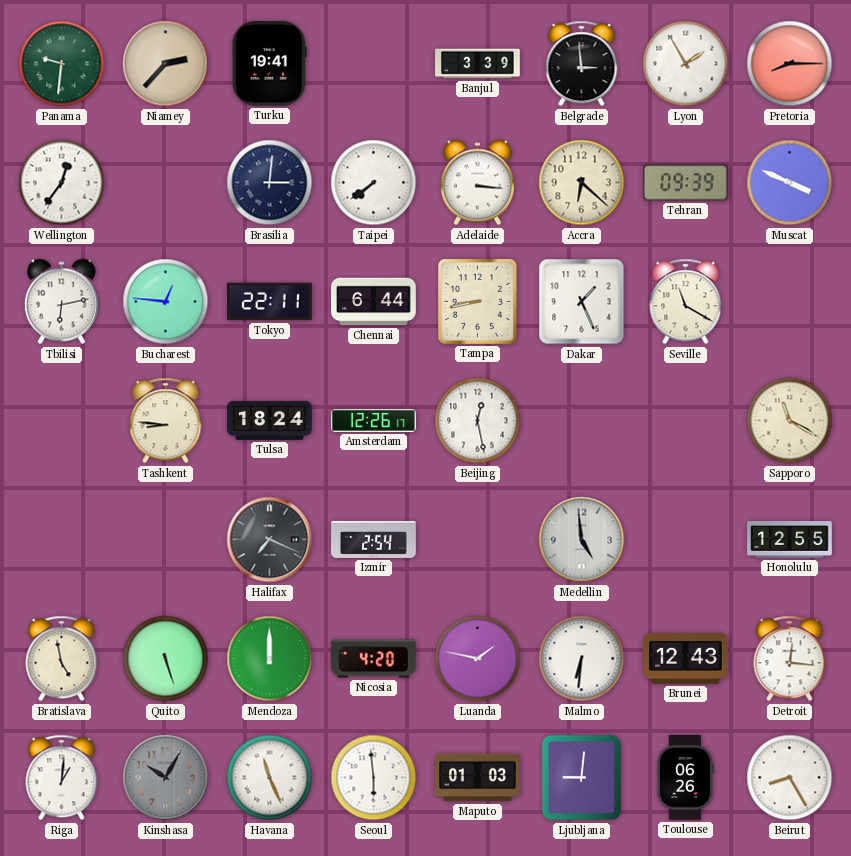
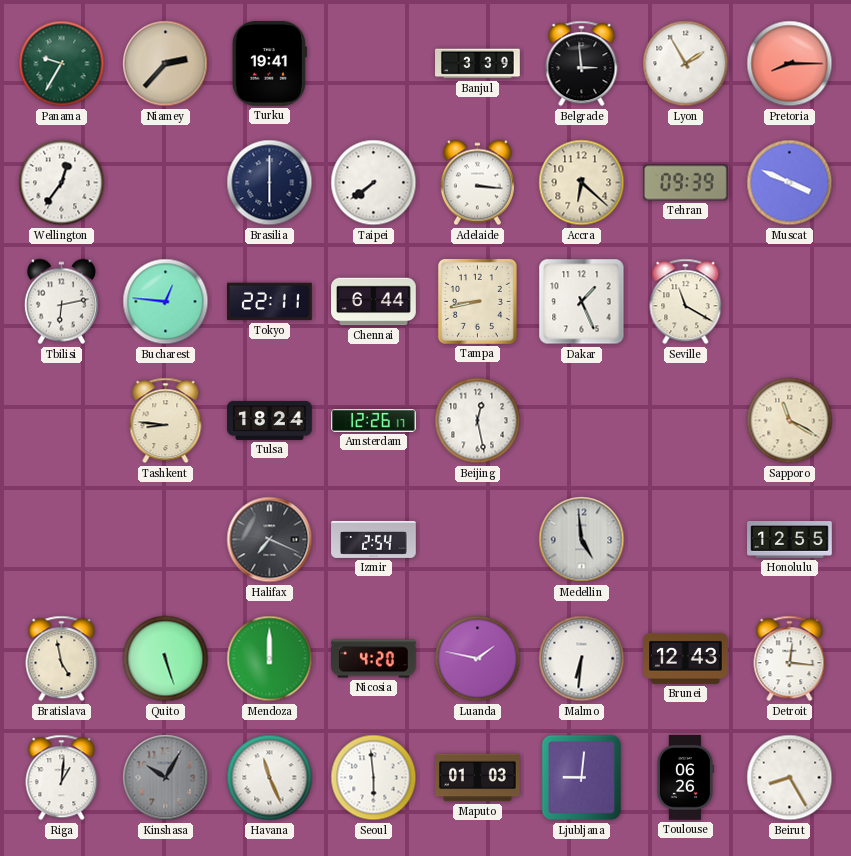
Panama: 9:31 -> 9:35
Brasilia: 3:01 -> 6:00
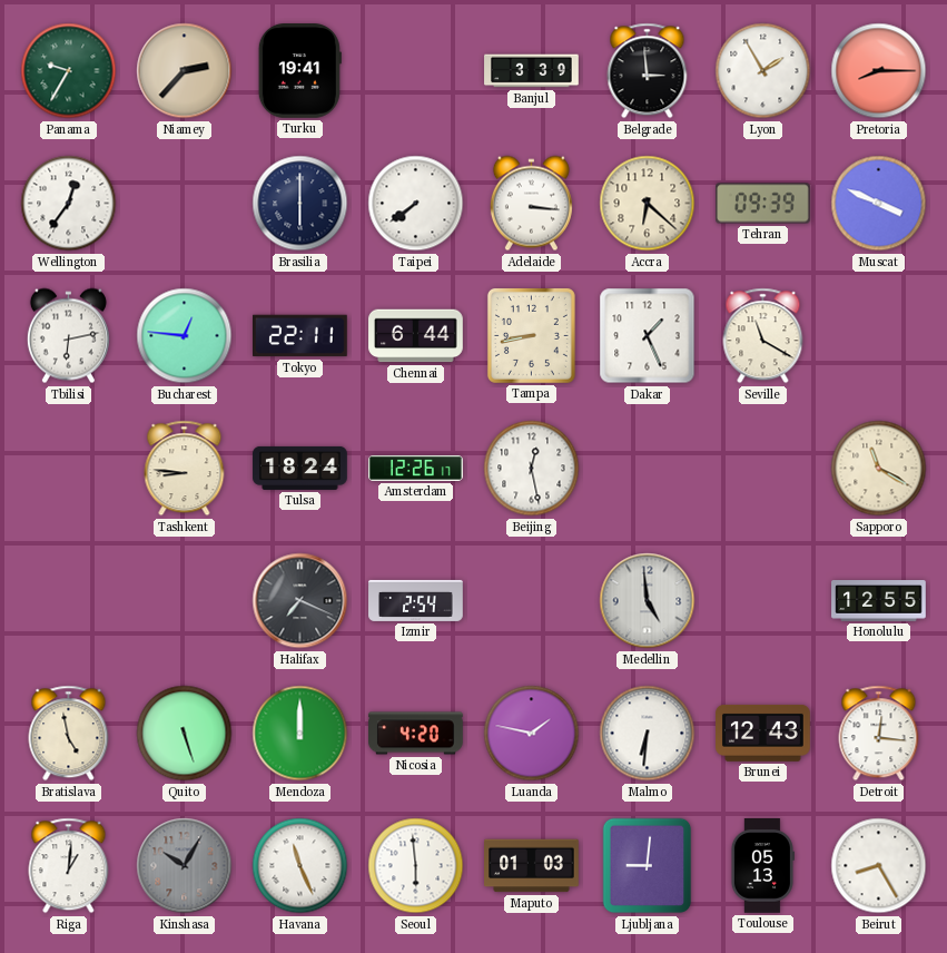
Toulouse: 06:26 -> 05:13
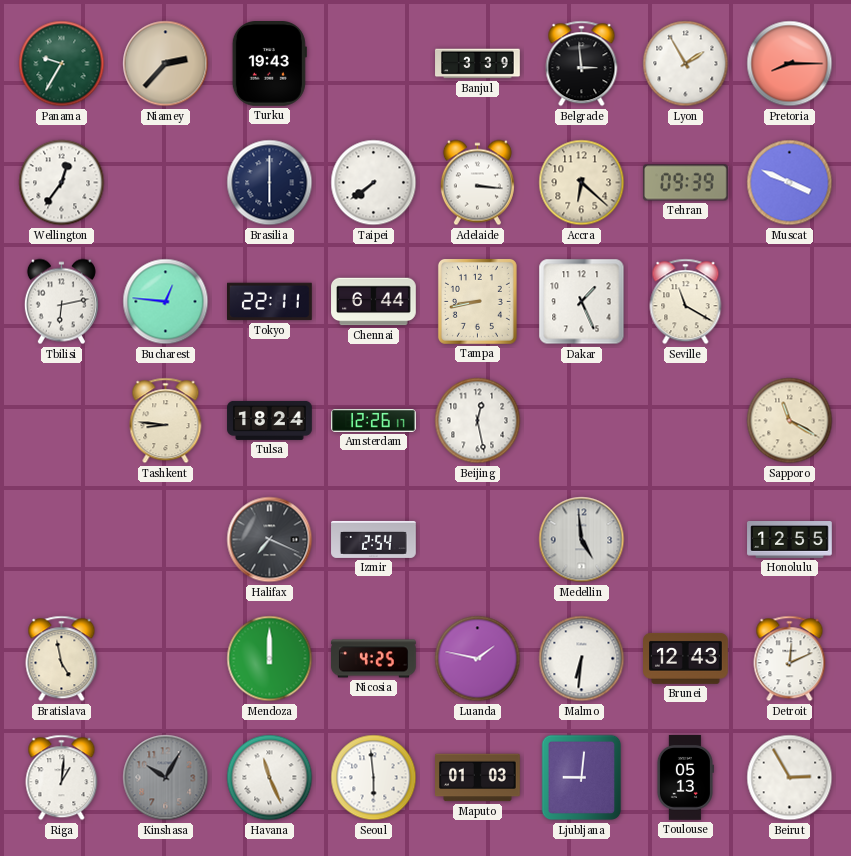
Turku: 19:41 -> 19:43
Quito: 5:27 -> none
Nicosia: 4:20 -> 4:25
Detroit: 12:16 -> 12:11
Beirut: 8:25 -> 2:55
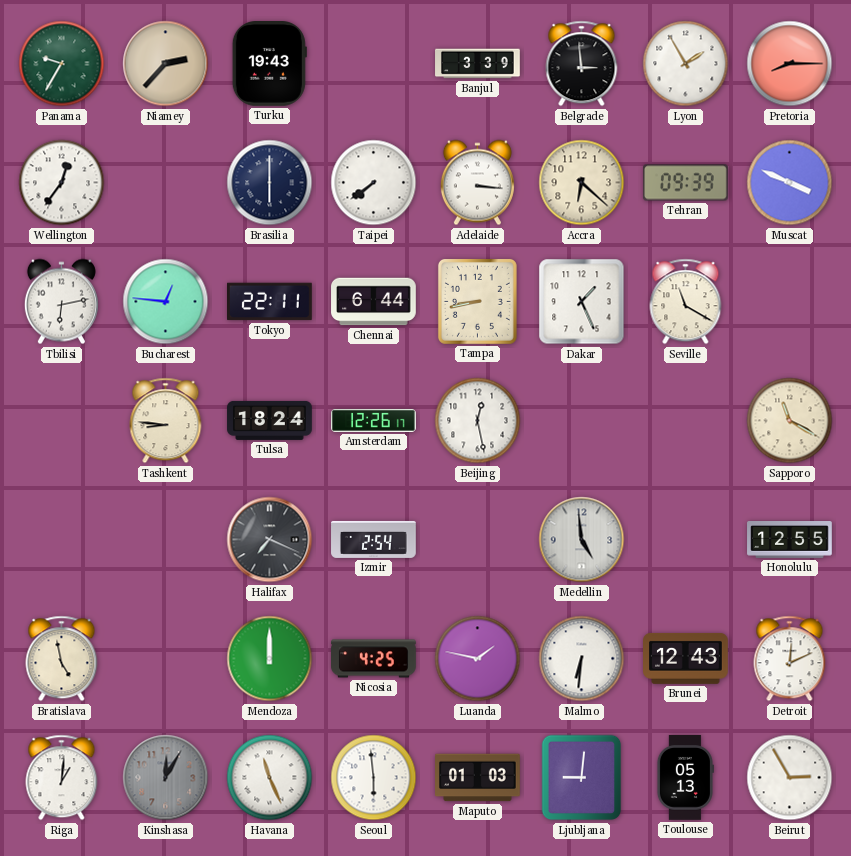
Kinshasa: 10:05 -> 12:05
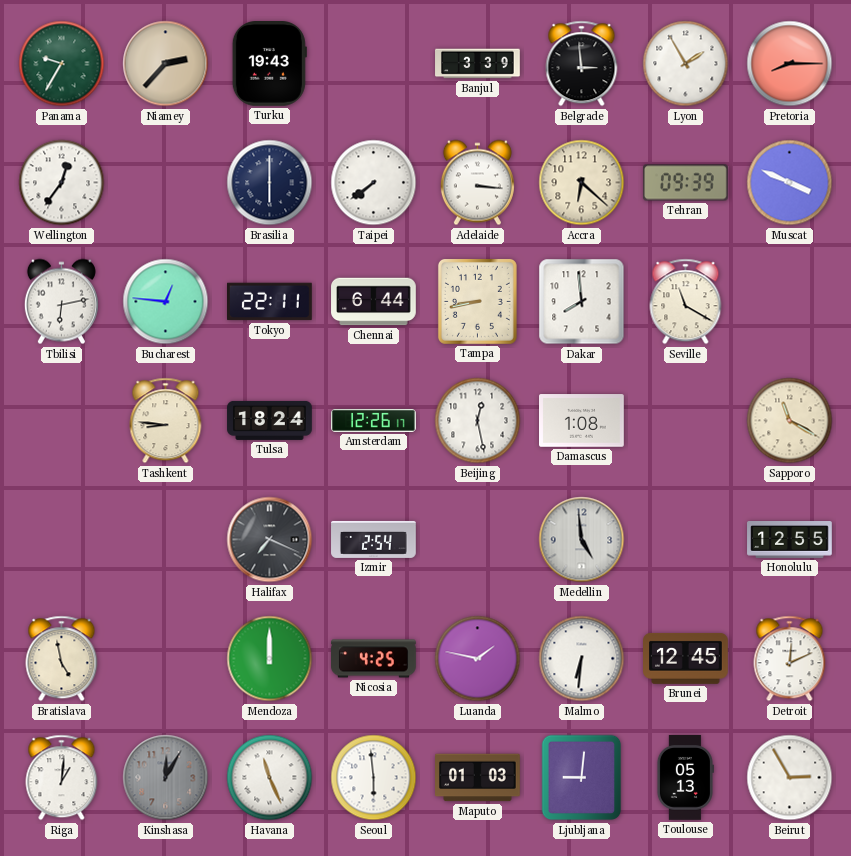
Dakar: 1:26 -> 7:59
Damascus: none -> 1:08
Brunei: 12:43 -> 12:45
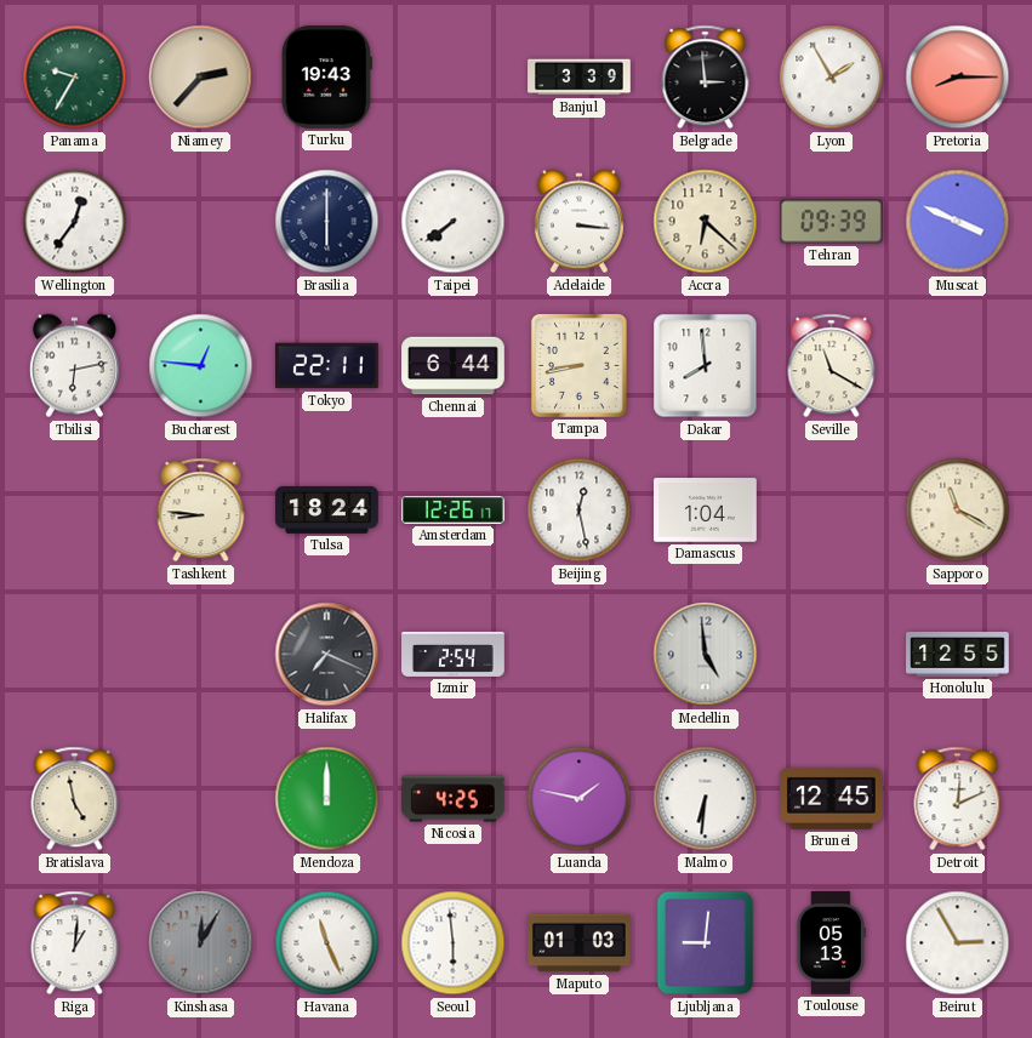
Damascus: 1:08 -> 1:04
